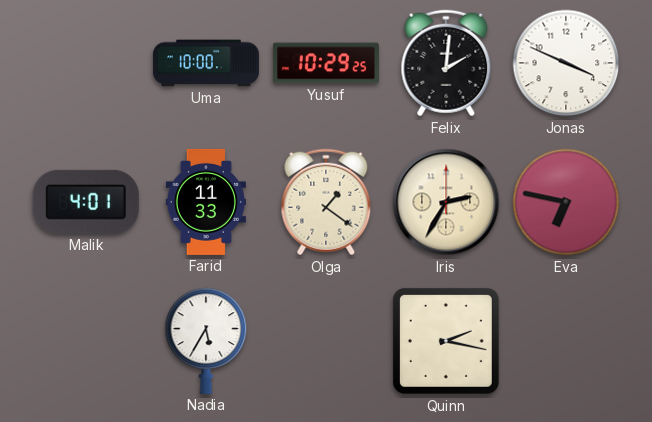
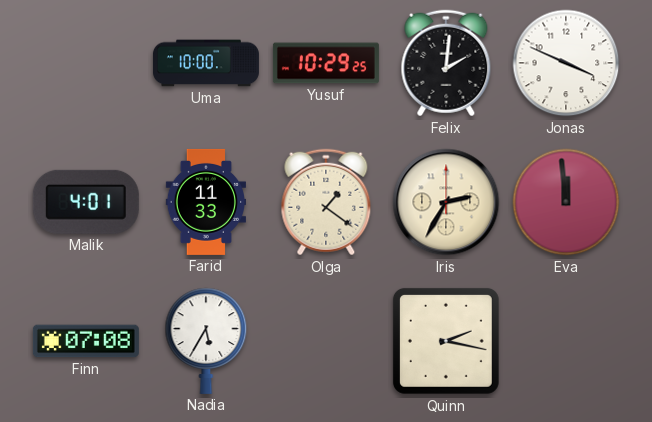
Eva: 6:47 -> 11:59
Finn: none -> 07:08
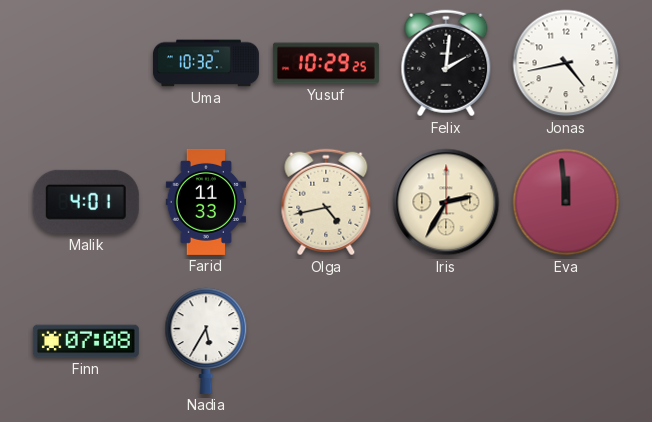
Uma: 10:00 -> 10:32
Jonas: 3:49 -> 4:43
Olga: 1:21 -> 4:43
Quinn: 2:17 -> none
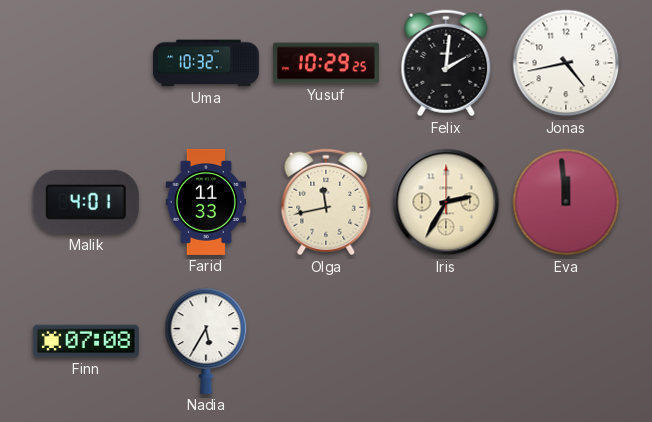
Olga: 4:43 -> 11:43
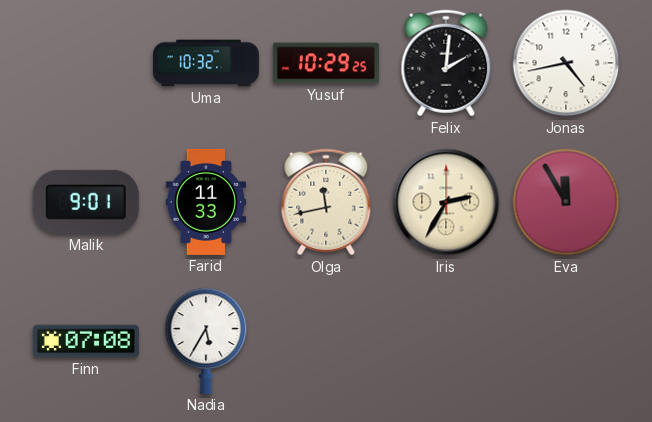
Malik: 4:01 -> 9:01
Eva: 11:59 -> 11:55
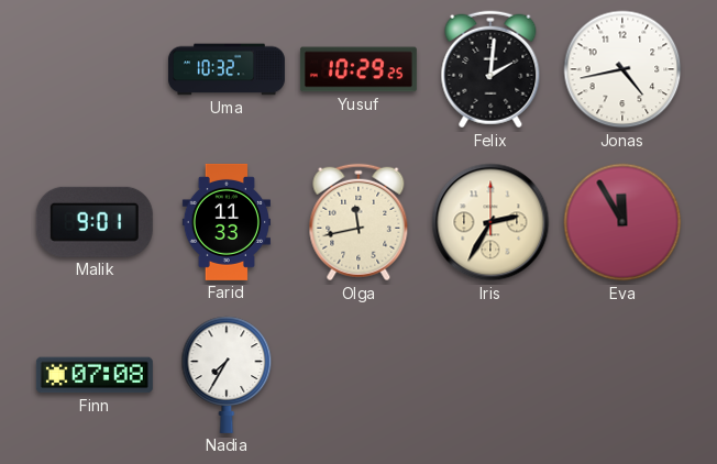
Nadia: 5:35 -> 7:35
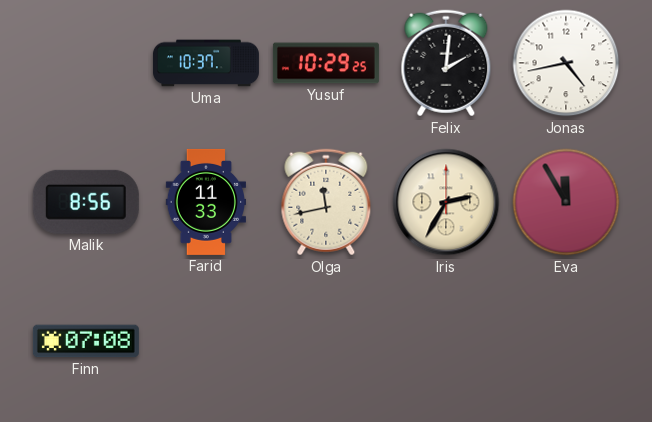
Uma: 10:32 -> 10:37
Malik: 9:01 -> 8:56
Nadia: 7:35 -> none
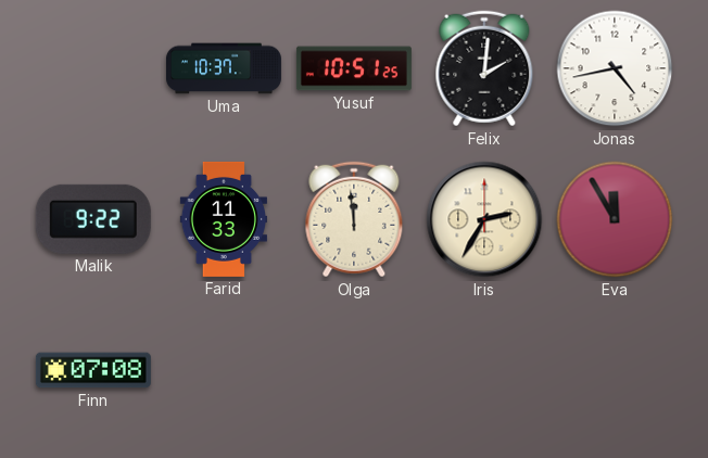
Yusuf: 10:29 -> 10:51
Malik: 8:56 -> 9:22
Olga: 11:43 -> 11:59
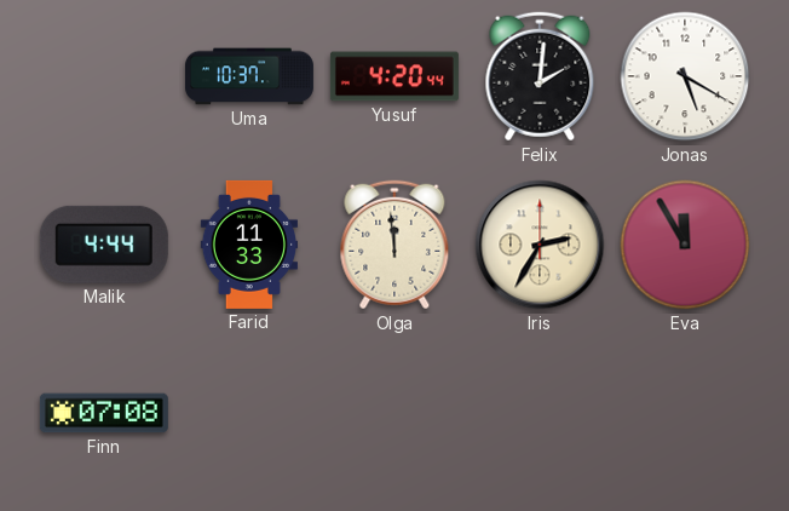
Yusuf: 10:51 -> 4:20
Jonas: 4:43 -> 5:20
Malik: 9:22 -> 4:44
